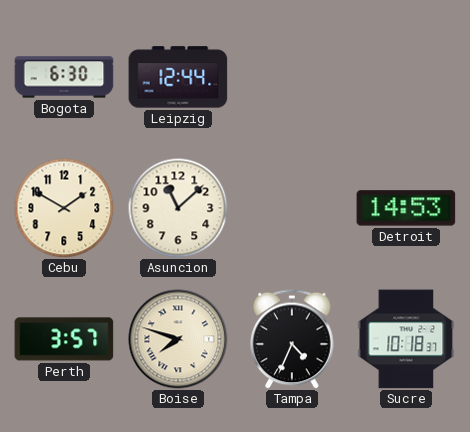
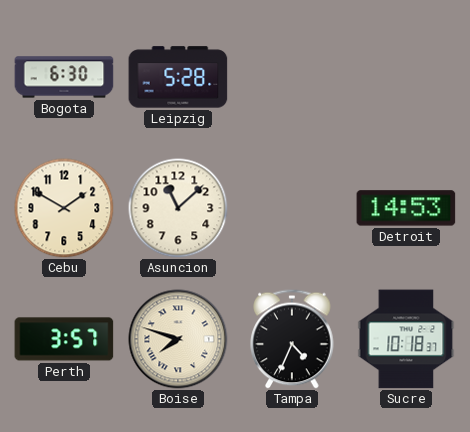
Leipzig: 12:44 -> 5:28
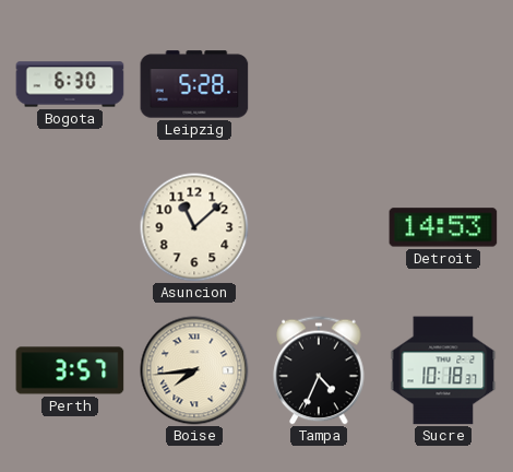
Cebu: 1:50 -> none
Boise: 7:48 -> 7:44
